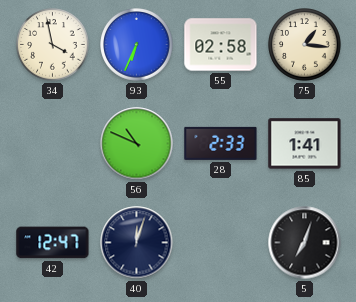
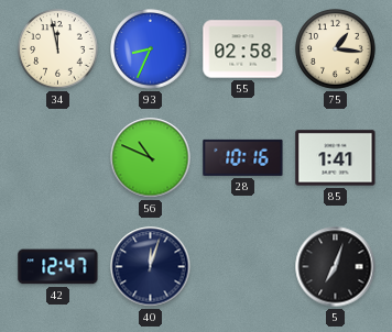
34: 3:58 -> 11:58
93: 6:34 -> 8:34
28: 2:33 -> 10:16
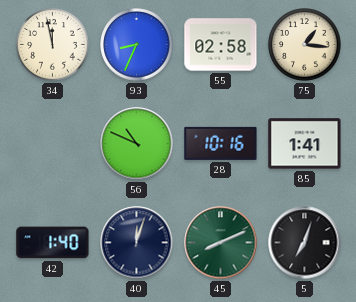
42: 12:47 -> 1:40
45: none -> 8:11
